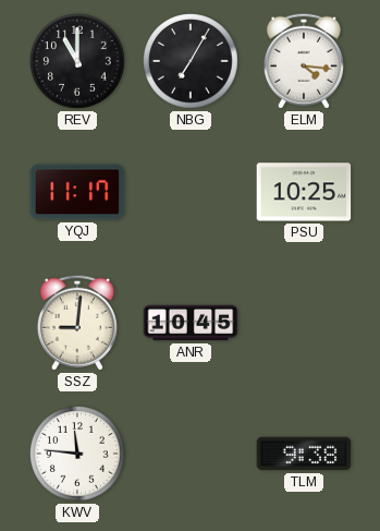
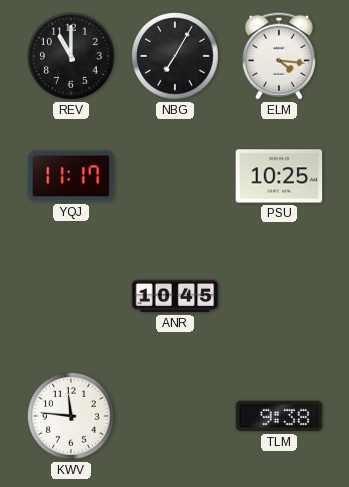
SSZ: 9:01 -> none
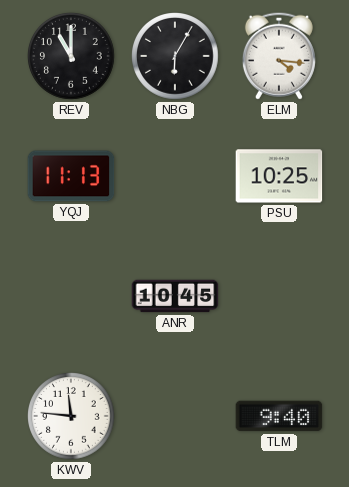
NBG: 7:05 -> 6:05
YQJ: 11:17 -> 11:13
TLM: 9:38 -> 9:40
